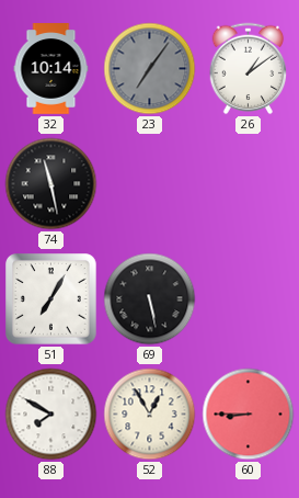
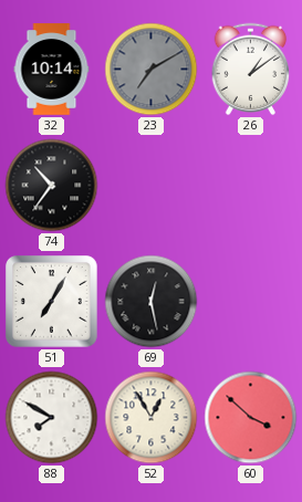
23: 7:06 -> 7:10
74: 11:28 -> 10:36
69: 5:28 -> 12:28
60: 8:45 -> 3:52
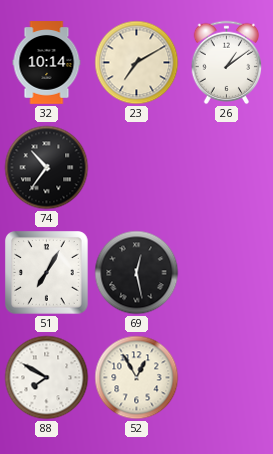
23 dial: grey -> cream
60: 3:52 -> none
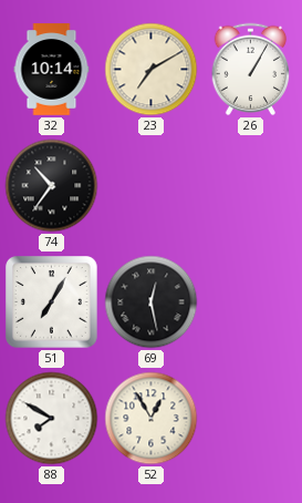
26: 1:09 -> 1:05
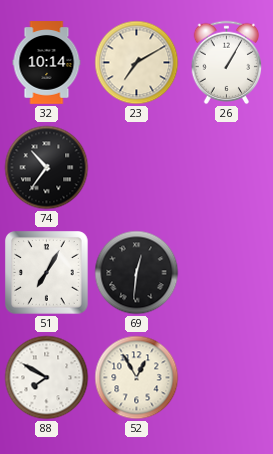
69: 12:28 -> 12:31
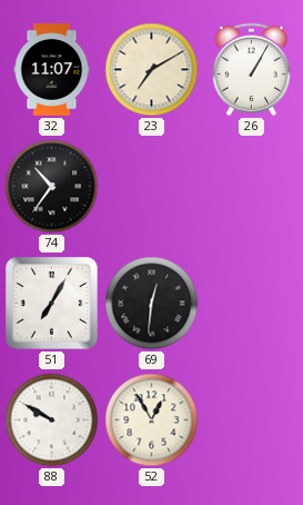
32: 10:14 -> 11:07
88: 7:50 -> 9:50
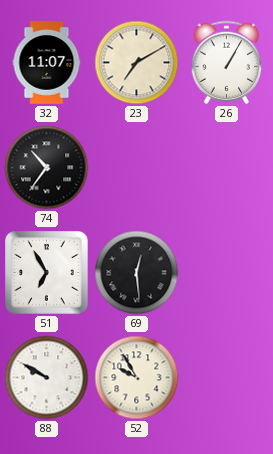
51: 7:05 -> 6:55
69: 12:31 -> 12:29
52: 12:55 -> 9:55
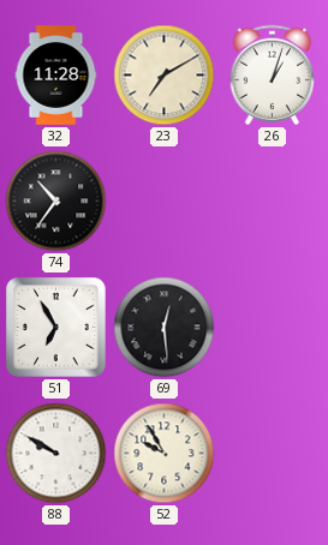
32: 11:07 -> 11:28
26: 1:05 -> 1:03
